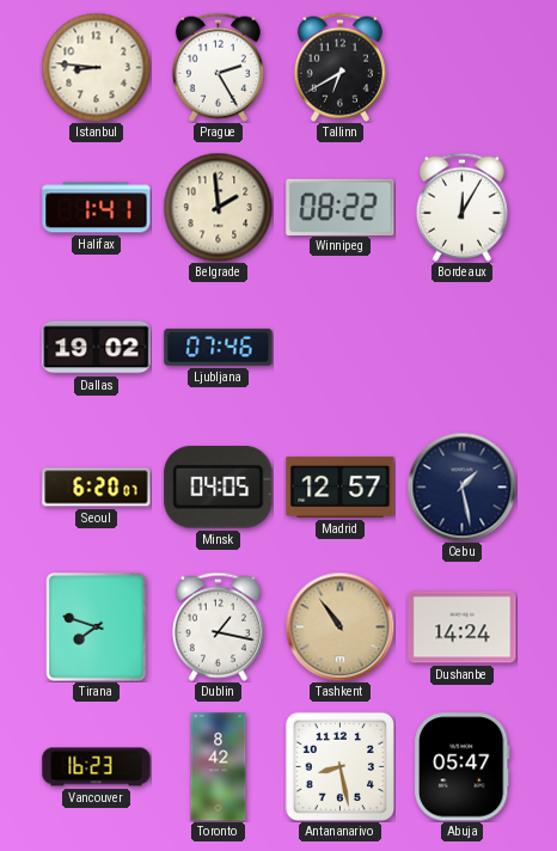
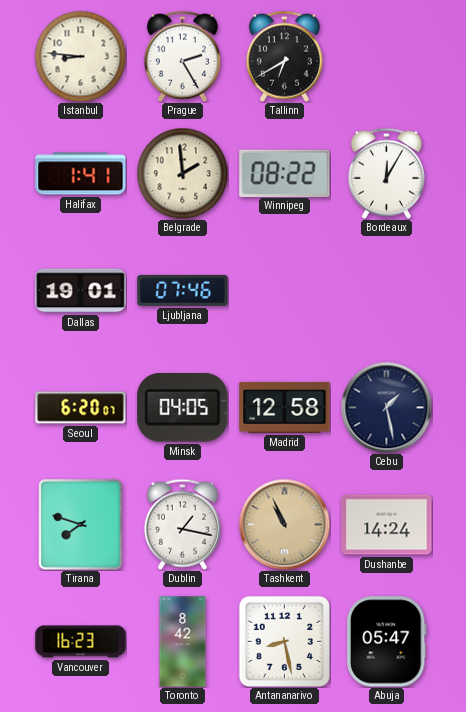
Dallas: 19:02 -> 19:01
Madrid: 12:57 -> 12:58
Tashkent: 10:54 -> 10:56
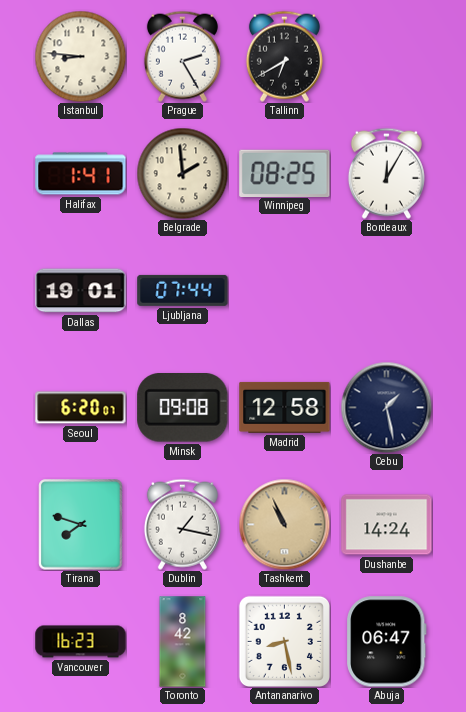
Winnipeg: 08:22 -> 08:25
Ljubljana: 07:46 -> 07:44
Minsk: 04:05 -> 09:08
Abuja: 05:47 -> 06:47
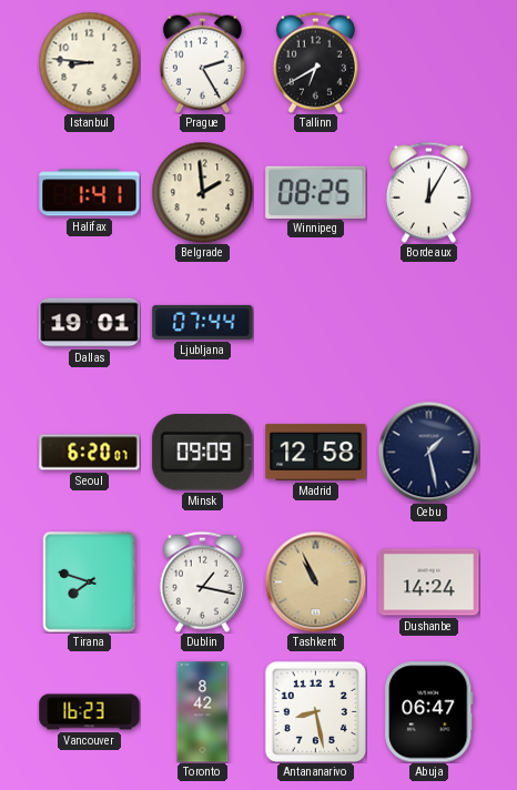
Minsk: 09:08 -> 09:09
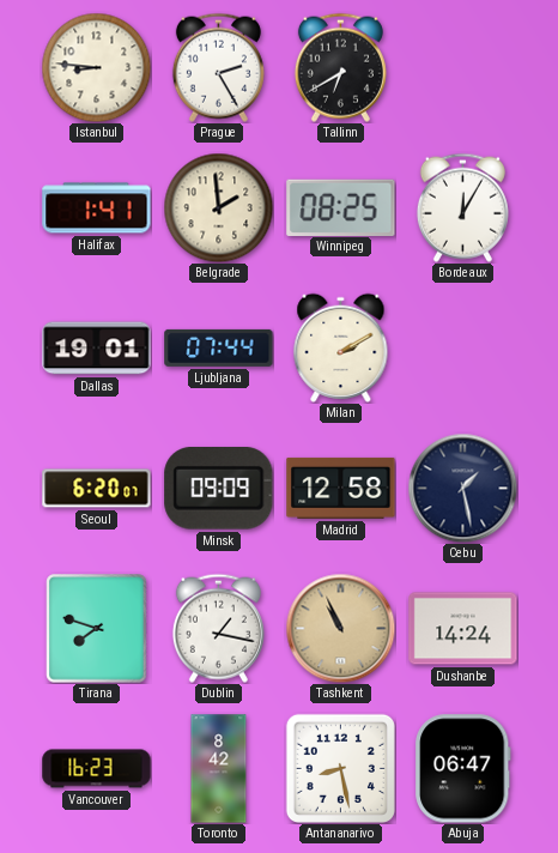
Milan: none -> 2:10
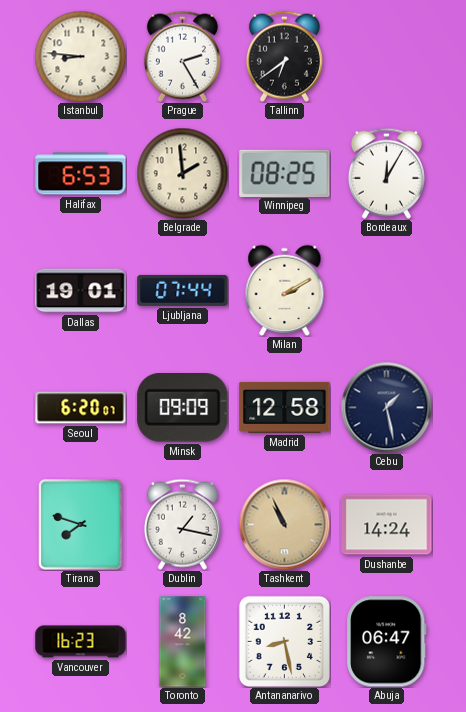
Tallinn: 6:40 -> 6:39
Halifax: 1:41 -> 6:53
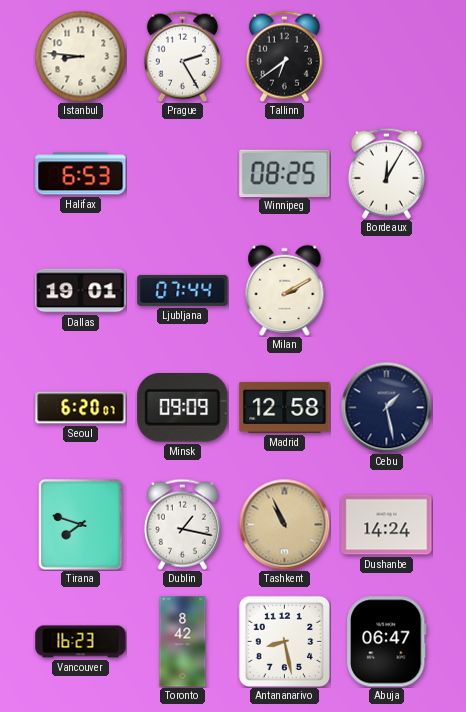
Belgrade: 1:59 -> none
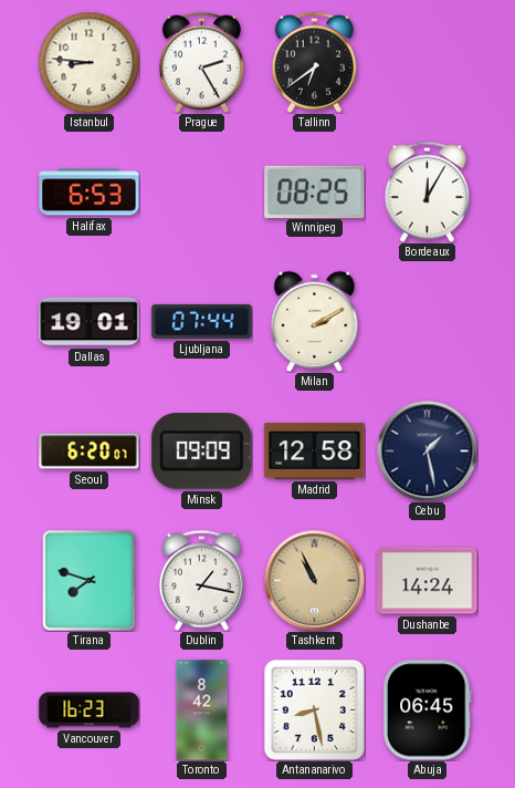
Abuja: 06:47 -> 06:45
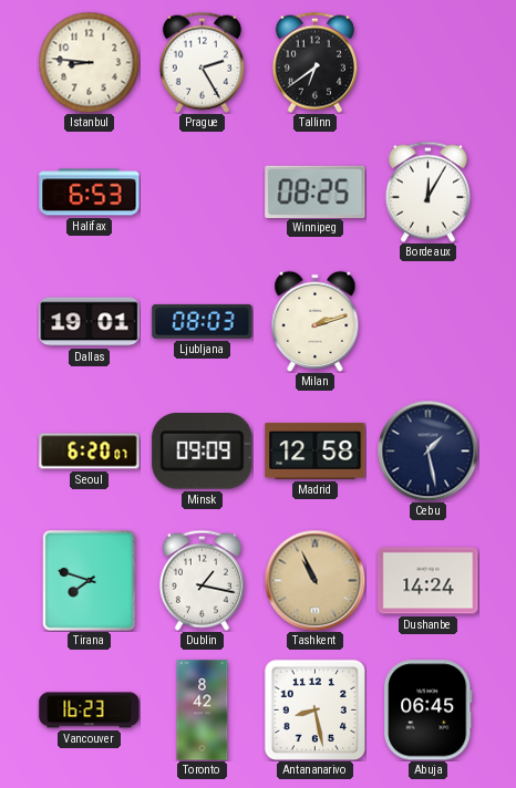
Ljubljana: 07:44 -> 08:03
Milan: 2:10 -> 2:12
